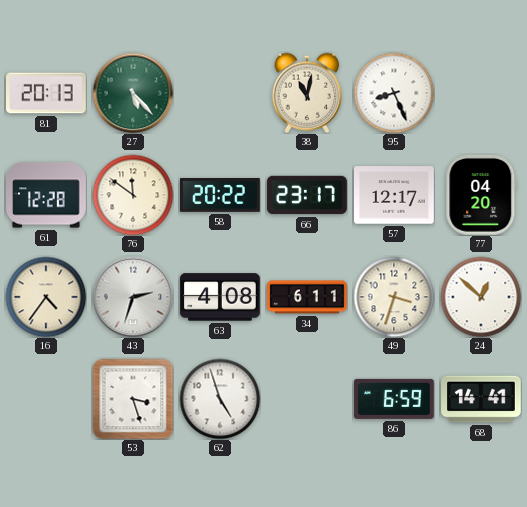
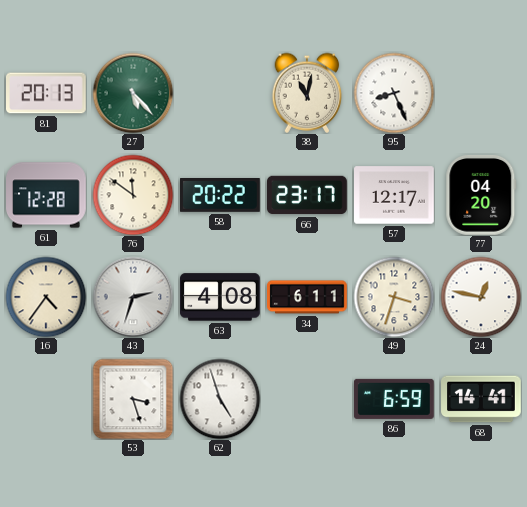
24: 12:52 -> 12:47
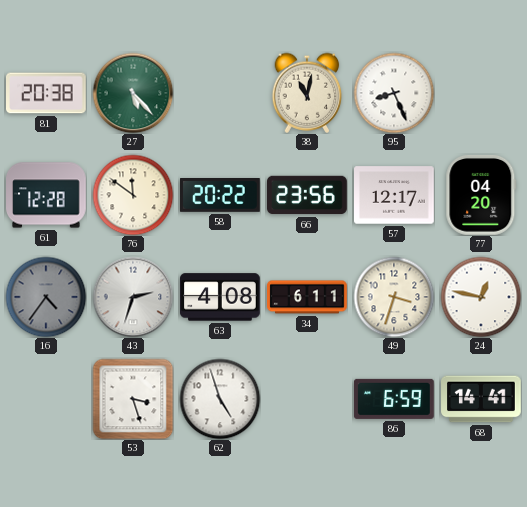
81: 20:13 -> 20:38
66: 23:17 -> 23:56
16 dial: cream -> grey
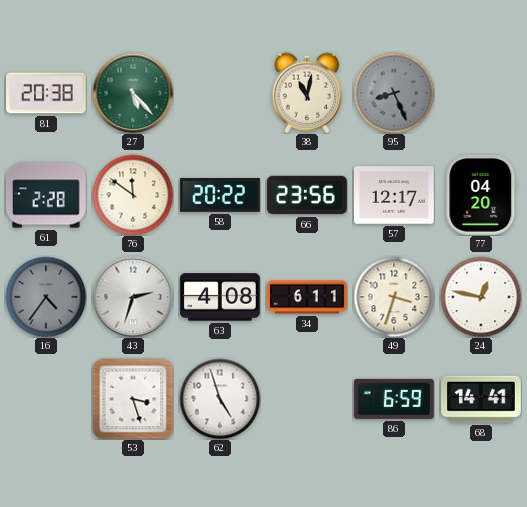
95 dial: white -> grey
61: 12:28 -> 2:28
